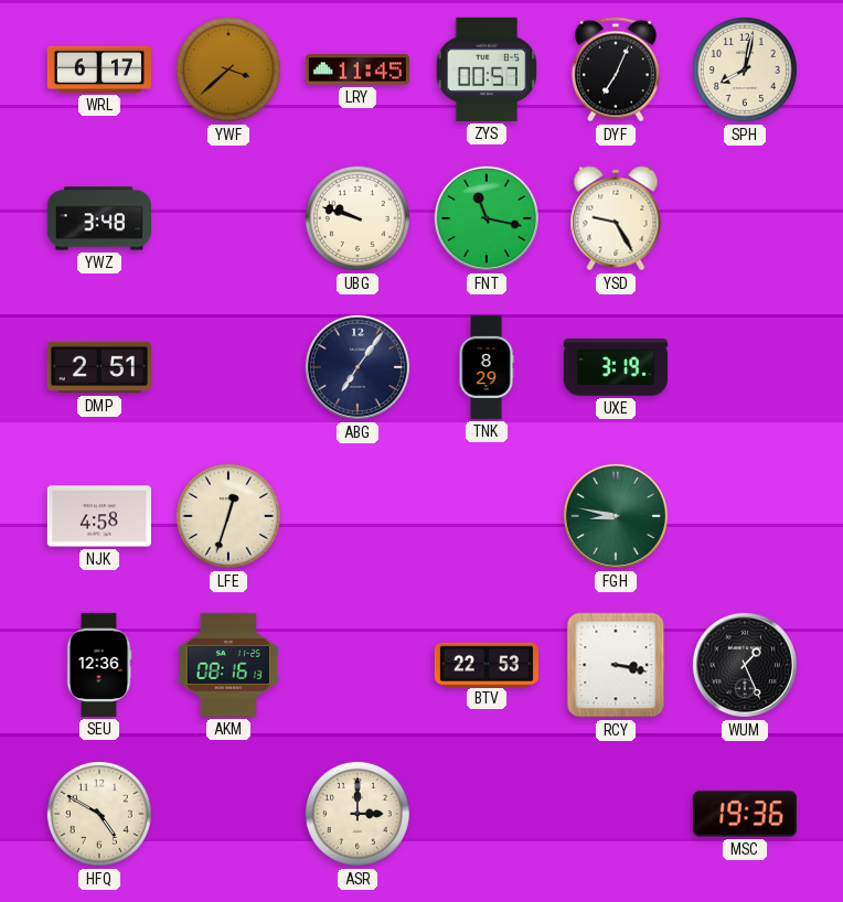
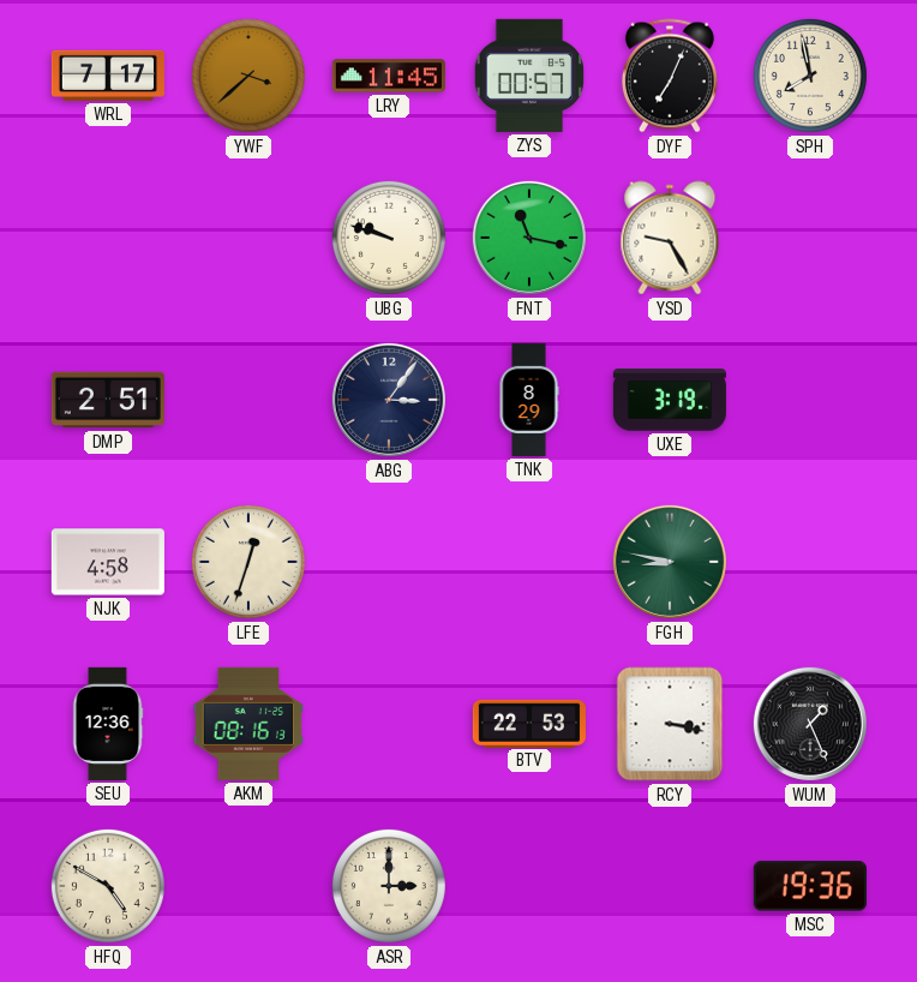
WRL: 6:17 -> 7:17
SPH: 8:02 -> 7:58
YWZ: 3:48 -> none
ABG: 7:06 -> 3:06
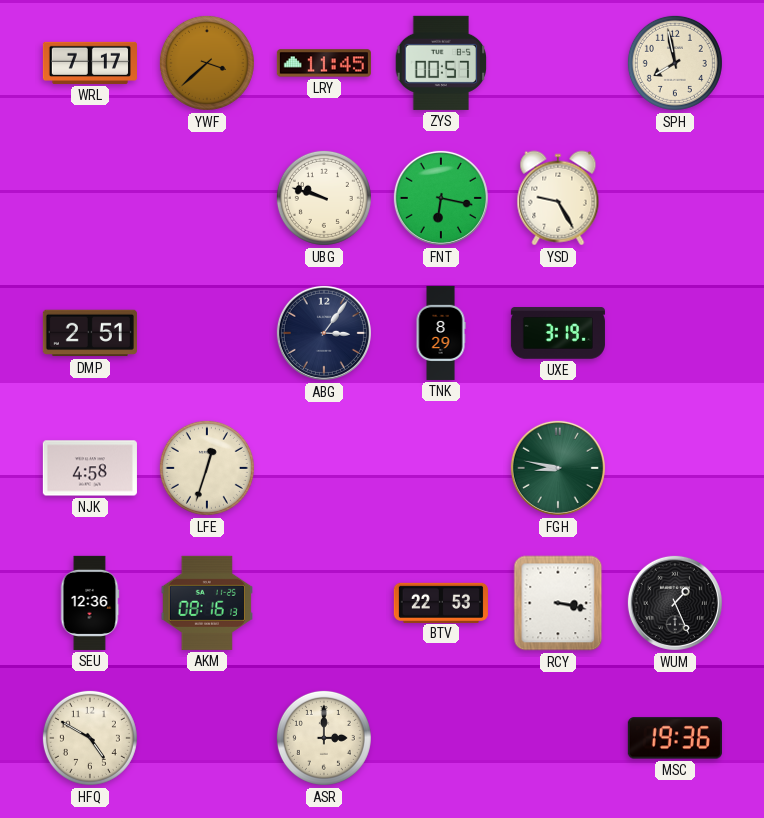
DYF: 7:04 -> none
FNT: 11:17 -> 6:17
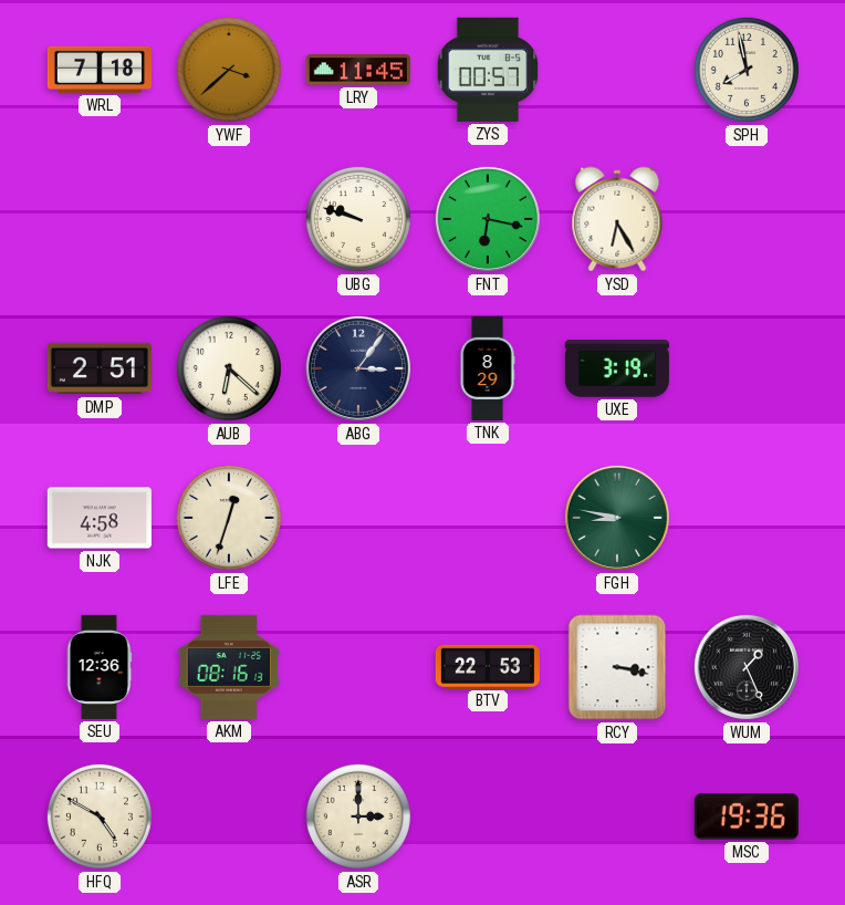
WRL: 7:17 -> 7:18
YSD: 9:25 -> 6:25
AUB: none -> 6:22
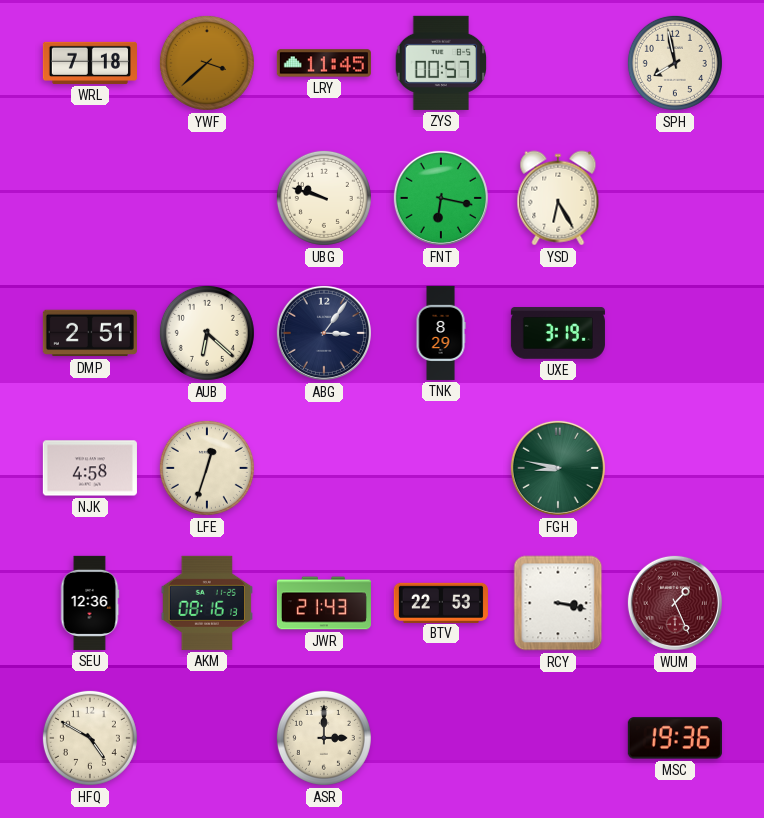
JWR: none -> 21:43
WUM dial: black -> burgundy
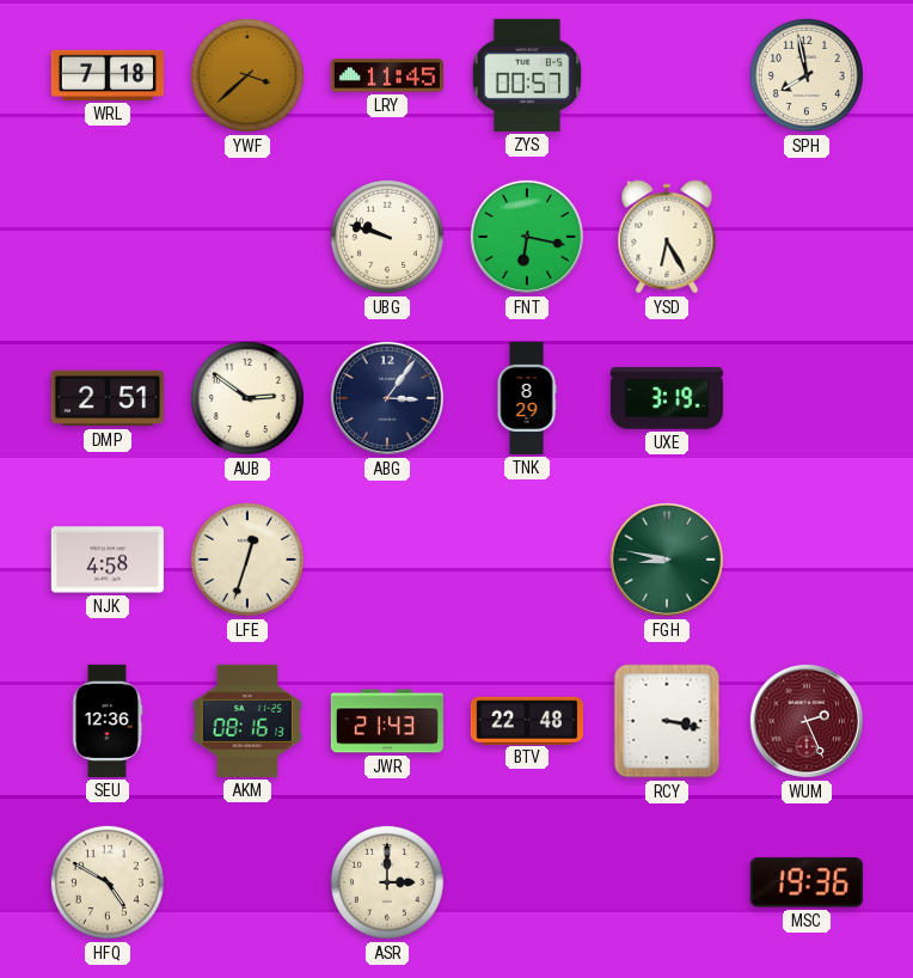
AUB: 6:22 -> 2:51
BTV: 22:53 -> 22:48
WUM: 1:26 -> 2:26
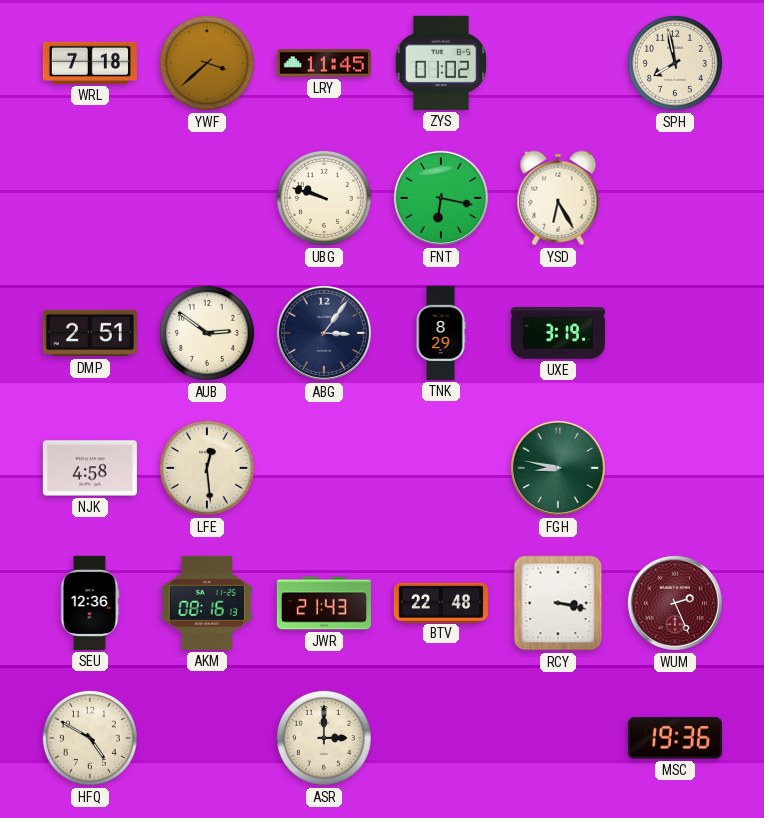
ZYS: 00:57 -> 01:02
LFE: 12:33 -> 12:29
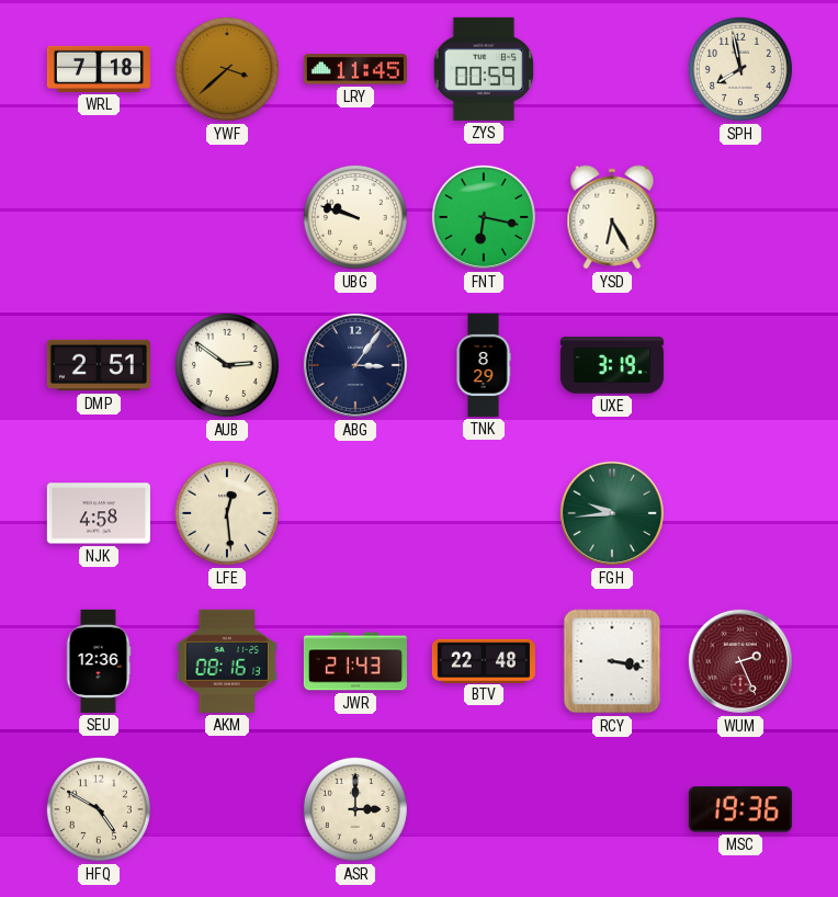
ZYS: 01:02 -> 00:59
FGH: 8:47 -> 9:44
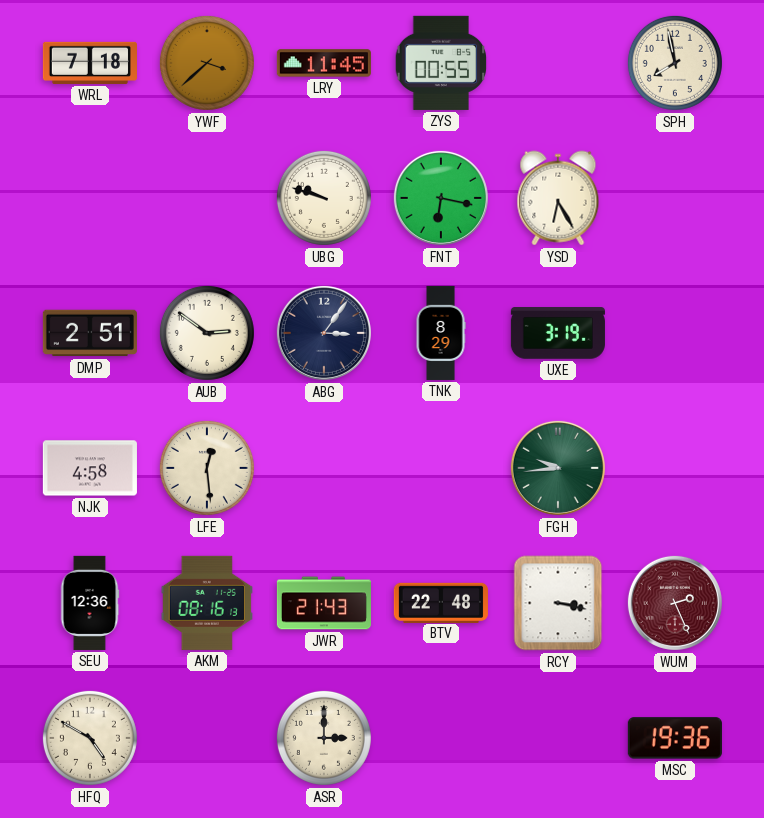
ZYS: 00:59 -> 00:55
